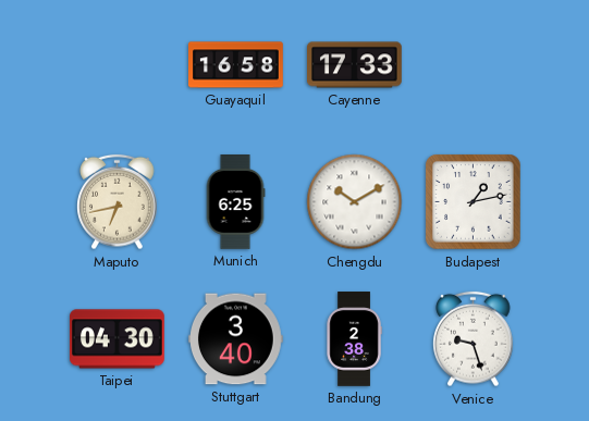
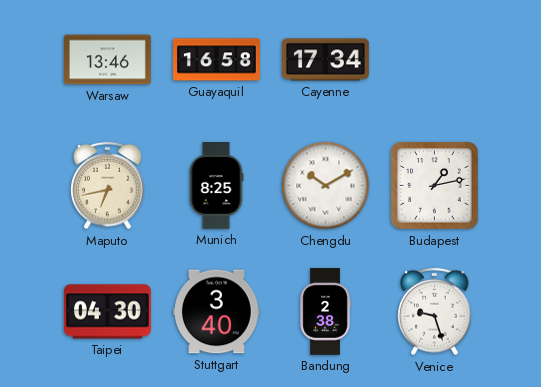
Warsaw: none -> 13:46
Cayenne: 17:33 -> 17:34
Munich: 6:25 -> 8:25
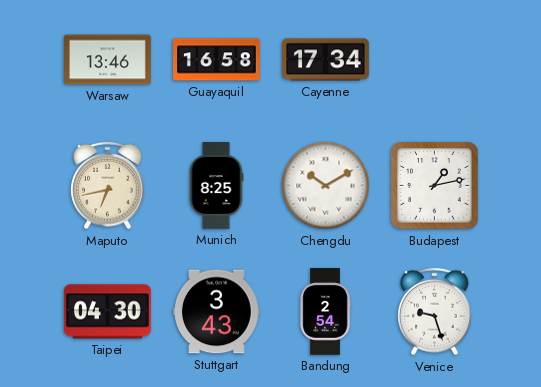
Stuttgart: 3:40 -> 3:43
Bandung: 2:38 -> 2:54
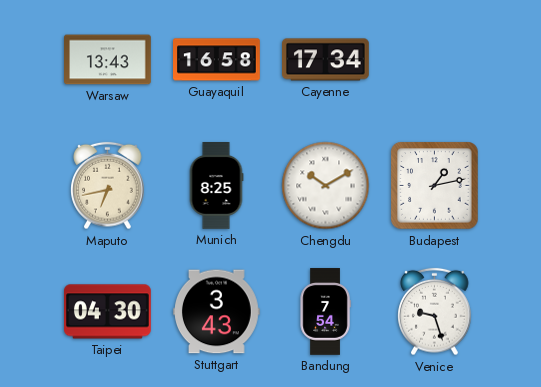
Warsaw: 13:46 -> 13:43
Bandung: 2:54 -> 7:54
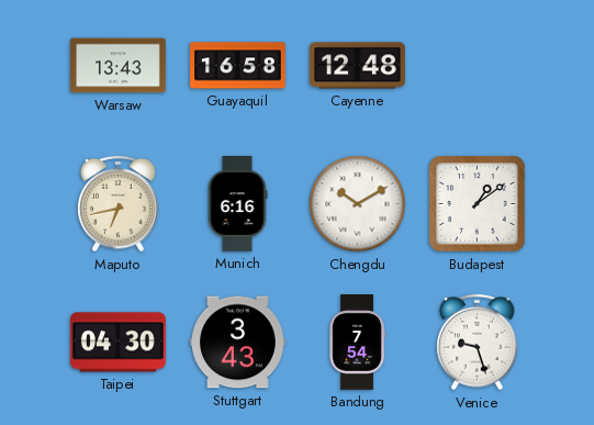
Cayenne: 17:34 -> 12:48
Munich: 8:25 -> 6:16
Budapest: 1:13 -> 1:09
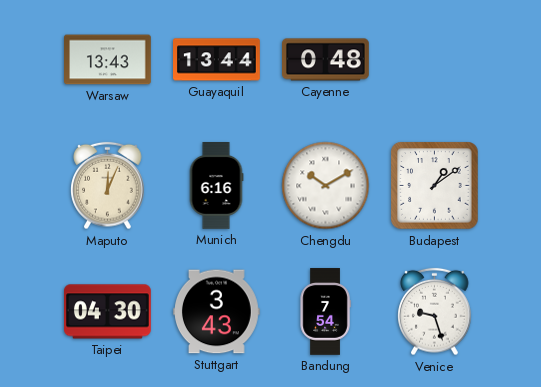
Guayaquil: 16:58 -> 13:44
Cayenne: 12:48 -> 0:48
Maputo: 6:43 -> 12:04
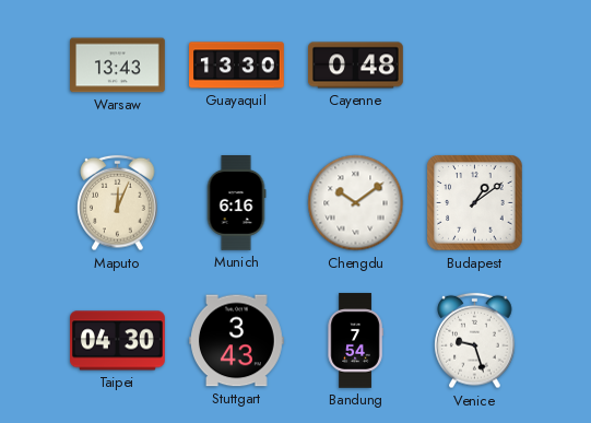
Guayaquil: 13:44 -> 13:30
Chengdu: 10:10 -> 10:09
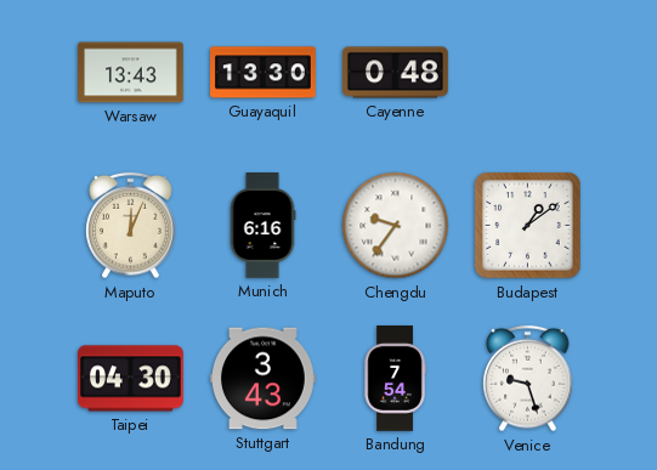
Chengdu: 10:09 -> 9:36
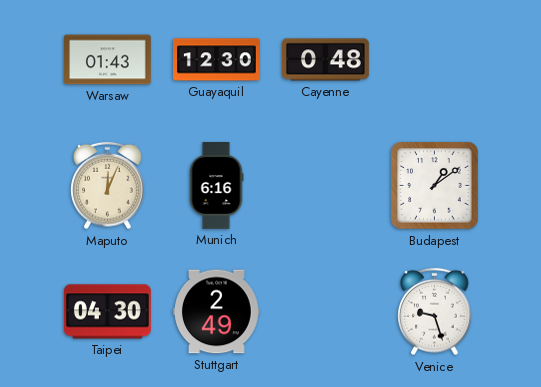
Warsaw: 13:43 -> 01:43
Guayaquil: 13:30 -> 12:30
Chengdu: 9:36 -> none
Stuttgart: 3:43 -> 2:49
Bandung: 7:54 -> none
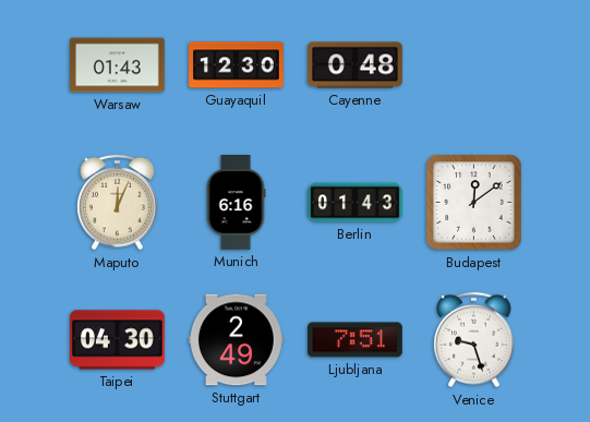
Berlin: none -> 01:43
Budapest: 1:09 -> 12:09
Ljubljana: none -> 7:51
